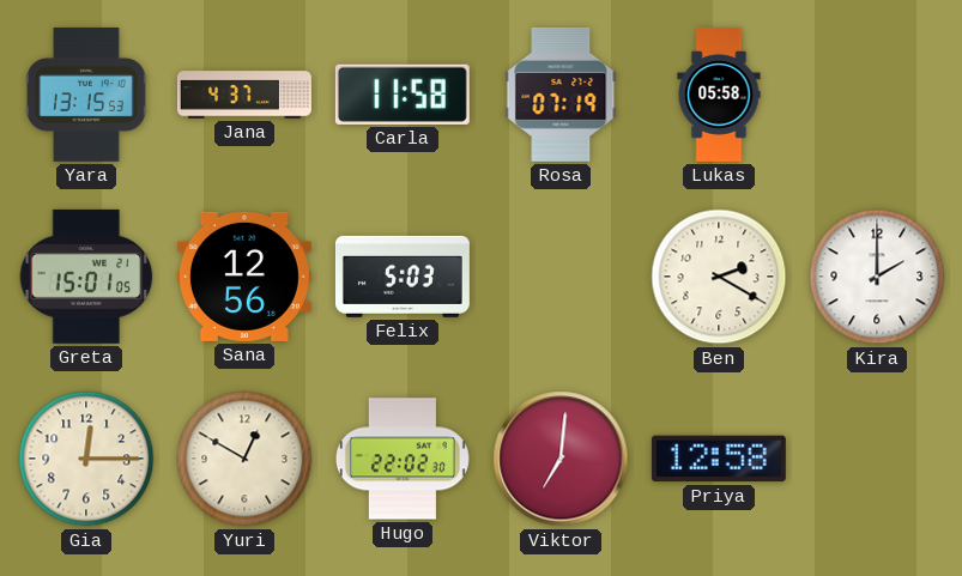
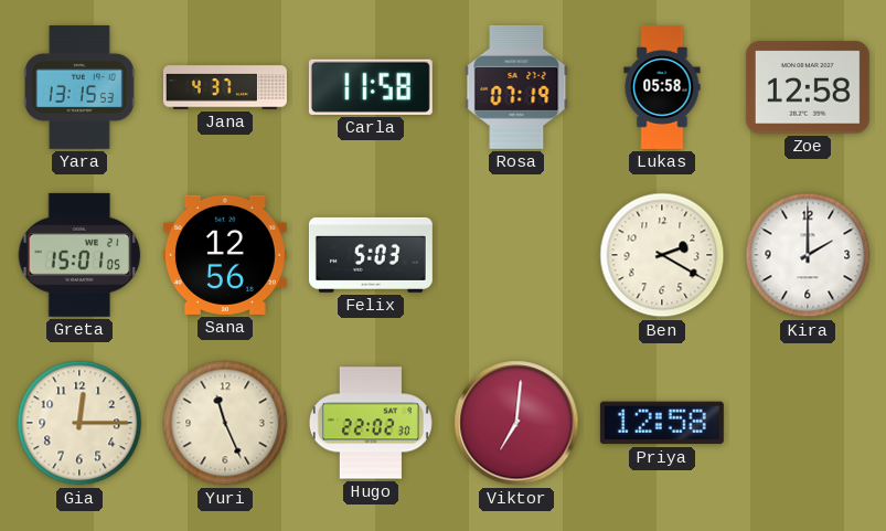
Zoe: none -> 12:58
Yuri: 12:50 -> 11:26
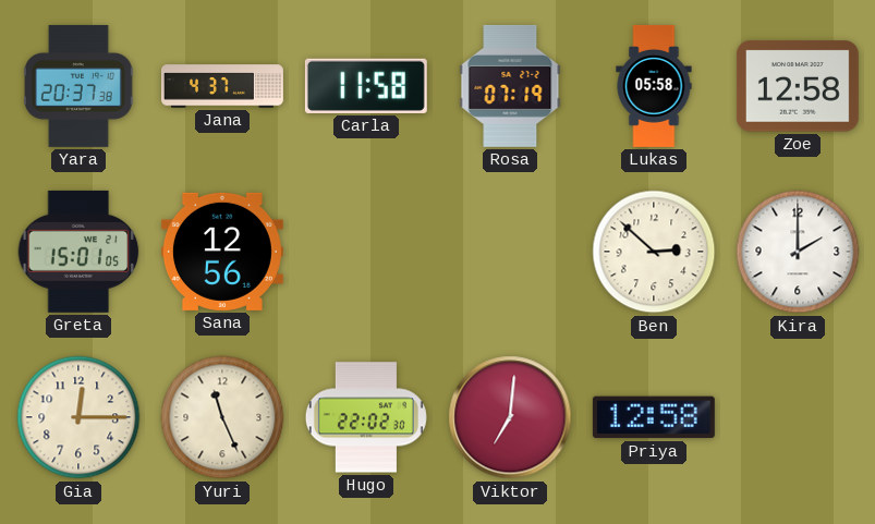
Yara: 13:15 -> 20:37
Felix: 5:03 -> none
Ben: 2:20 -> 2:52
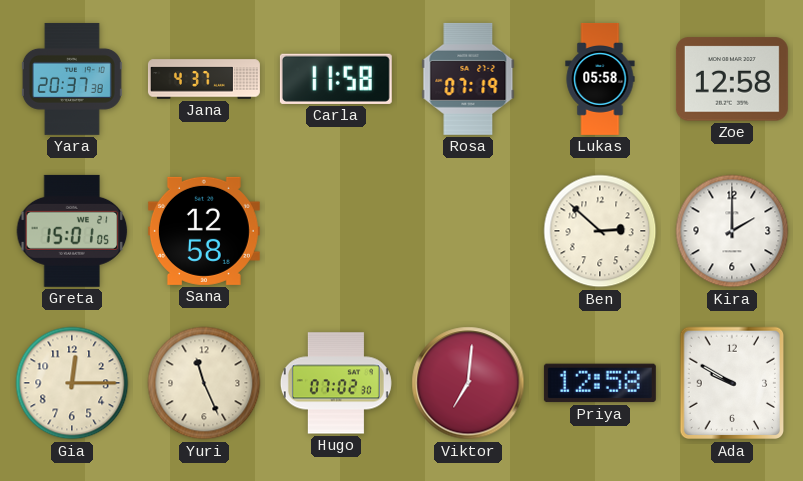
Sana: 12:56 -> 12:58
Hugo: 22:02 -> 07:02
Ada: none -> 9:50
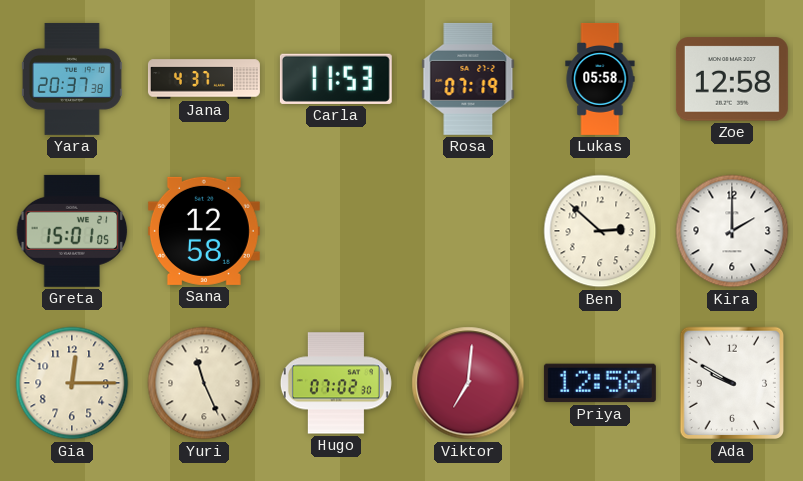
Carla: 11:58 -> 11:53
